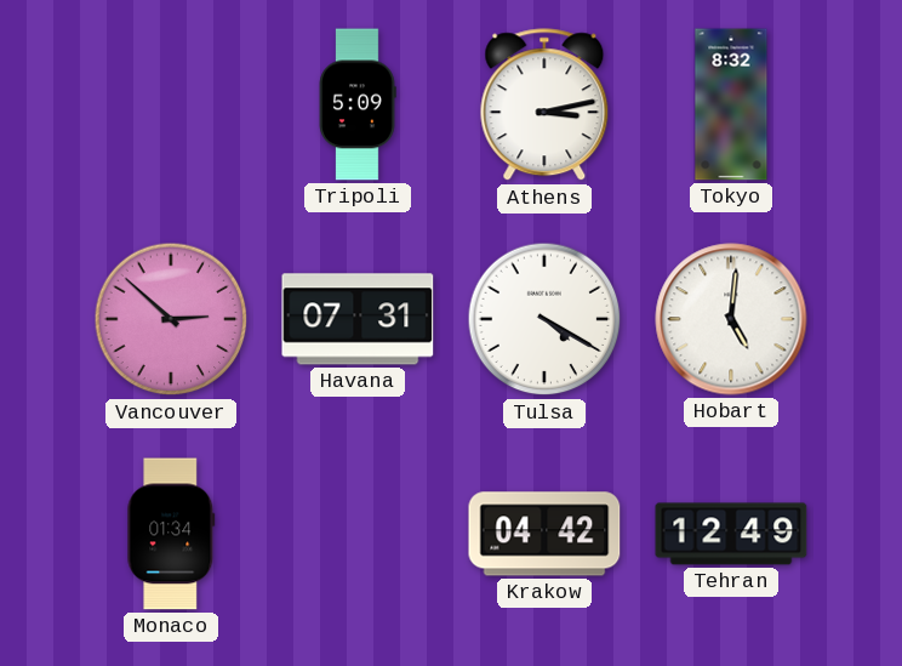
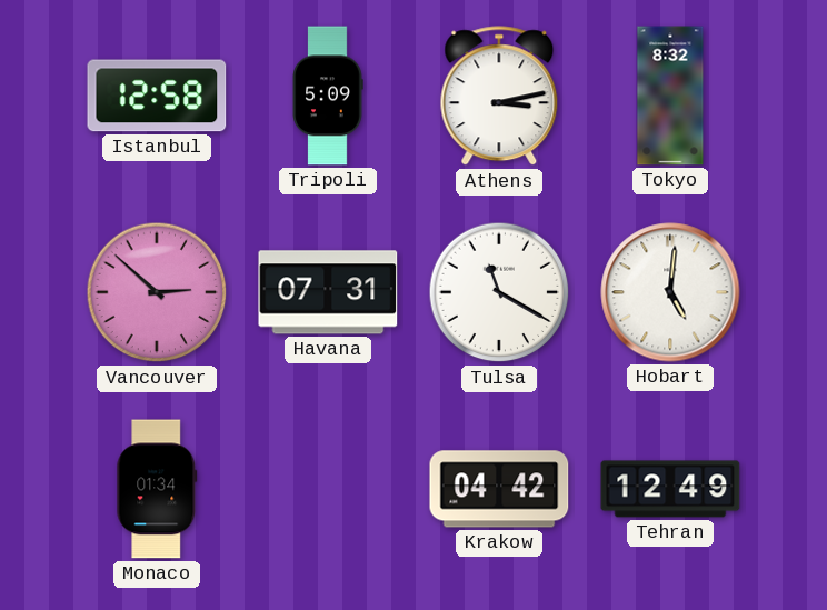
Istanbul: none -> 12:58
Tulsa: 4:20 -> 11:20
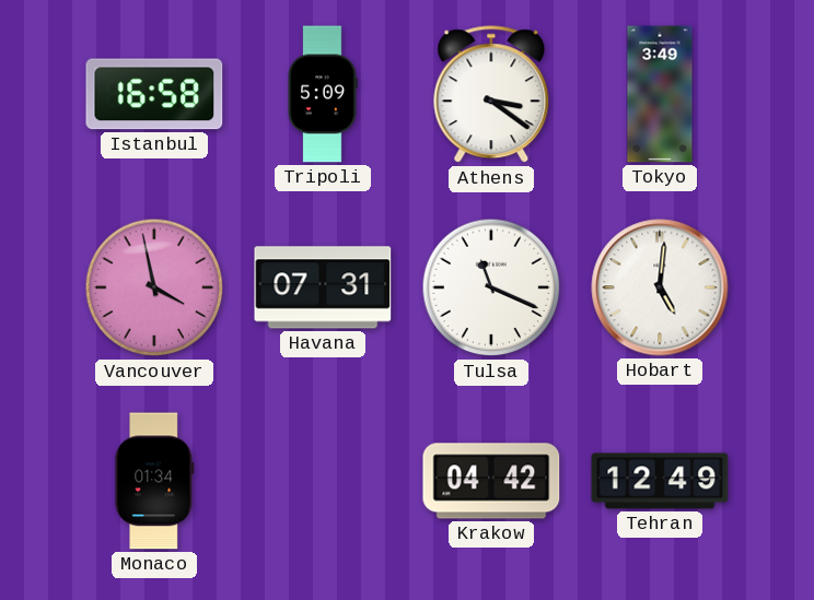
Istanbul: 12:58 -> 16:58
Athens: 3:13 -> 3:21
Tokyo: 8:32 -> 3:49
Vancouver: 2:52 -> 3:58
Tulsa: 11:20 -> 11:19
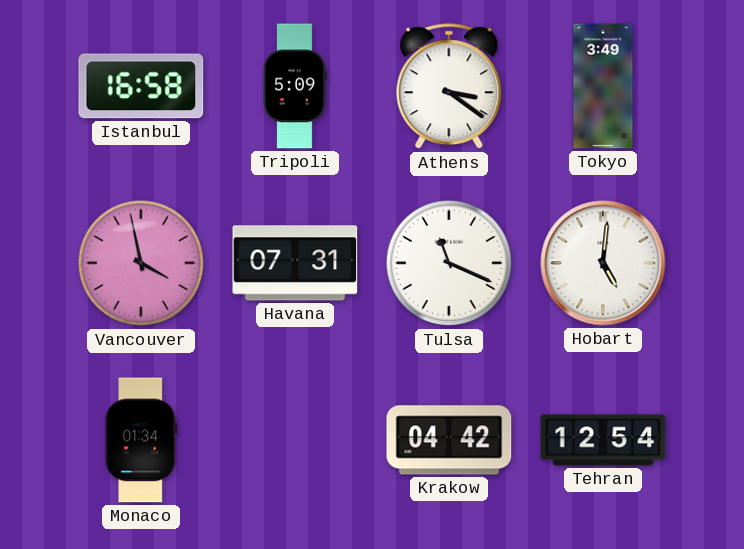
Tehran: 12:49 -> 12:54
